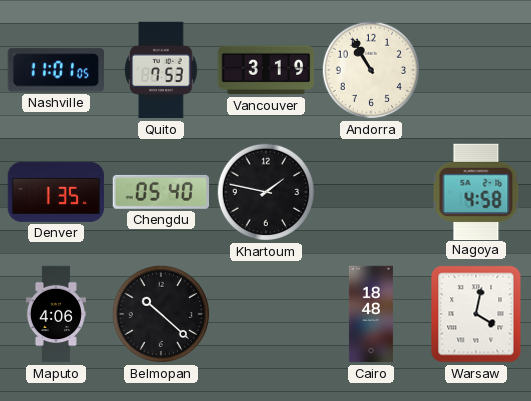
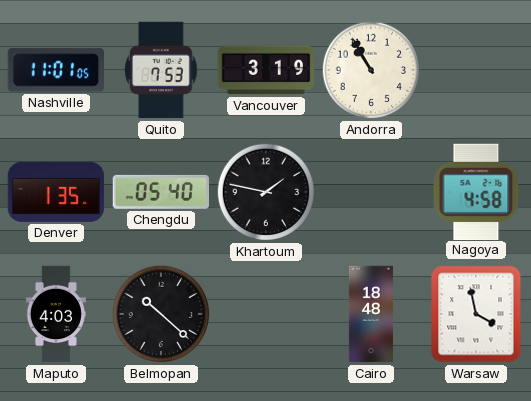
Maputo: 4:06 -> 4:03
Warsaw: 4:02 -> 3:58
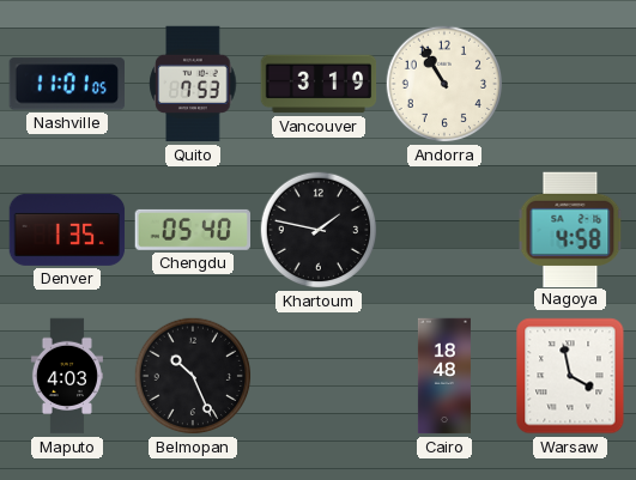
Belmopan: 10:22 -> 10:26
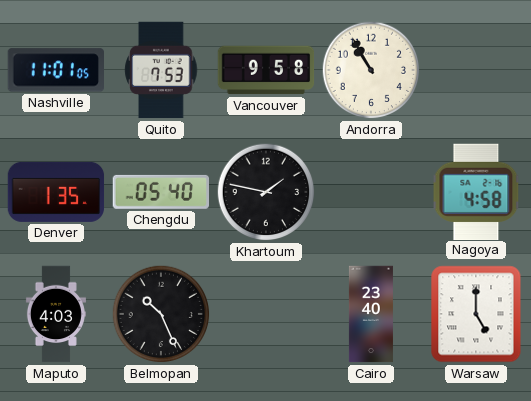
Vancouver: 3:19 -> 9:58
Cairo: 18:48 -> 23:40
Warsaw: 3:58 -> 5:00
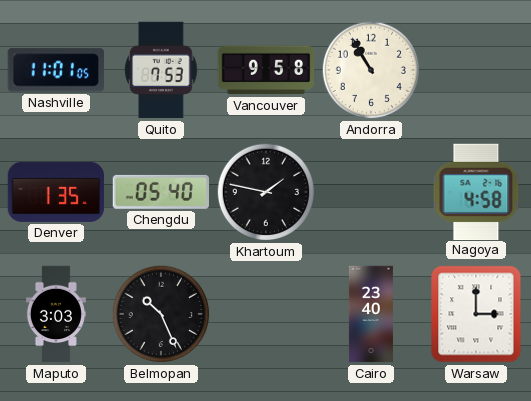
Maputo: 4:03 -> 3:03
Warsaw: 5:00 -> 3:00
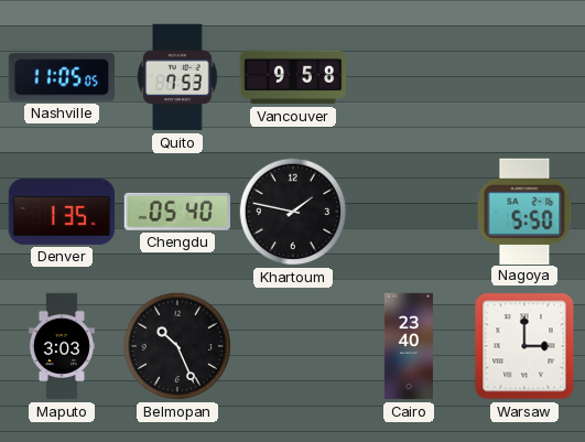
Nashville: 11:01 -> 11:05
Andorra: 10:55 -> none
Nagoya: 4:58 -> 5:50
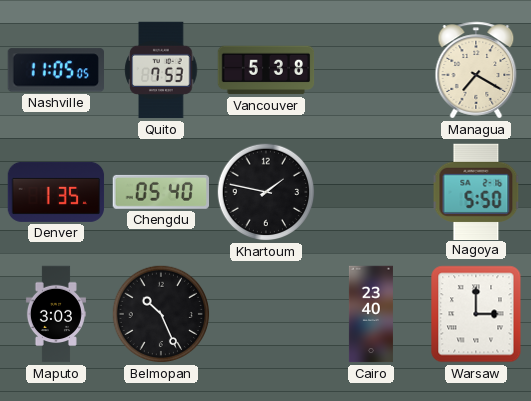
Vancouver: 9:58 -> 5:38
Managua: none -> 7:20
